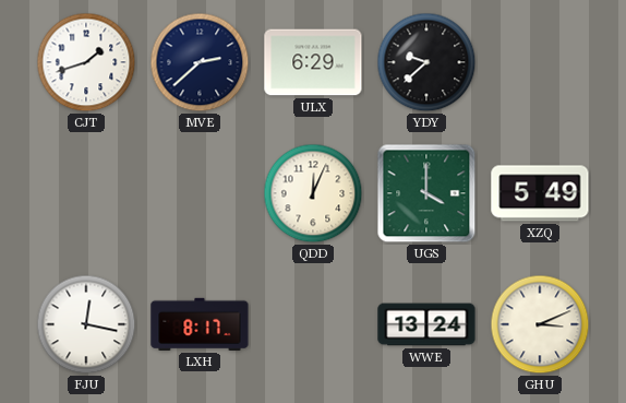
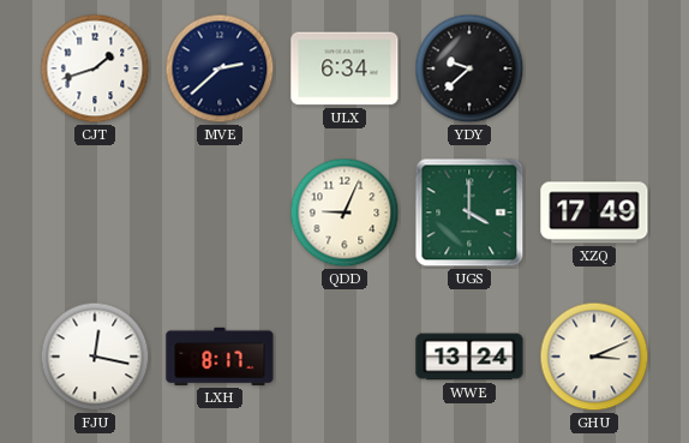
ULX: 6:29 -> 6:34
QDD: 12:04 -> 9:04
XZQ: 5:49 -> 17:49
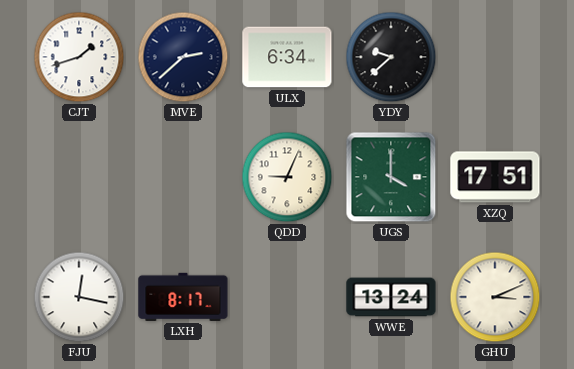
XZQ: 17:49 -> 17:51
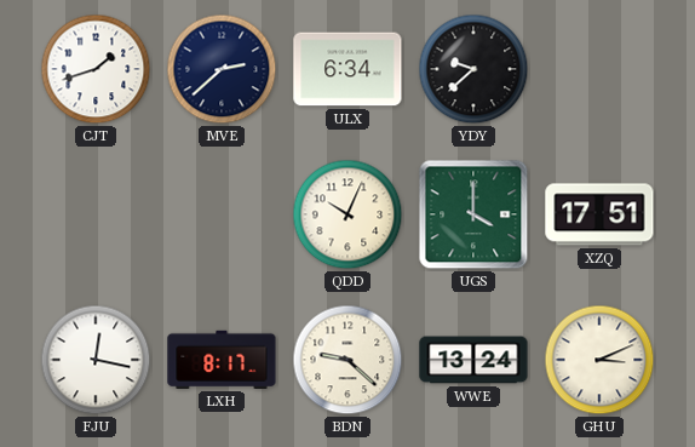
QDD: 9:04 -> 10:04
BDN: none -> 9:22
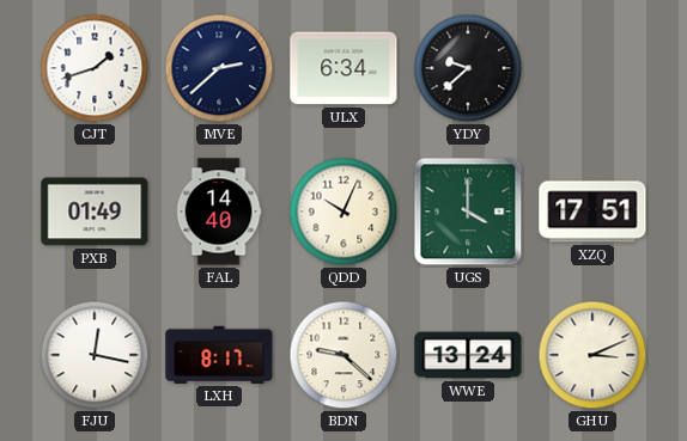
PXB: none -> 01:49
FAL: none -> 14:40
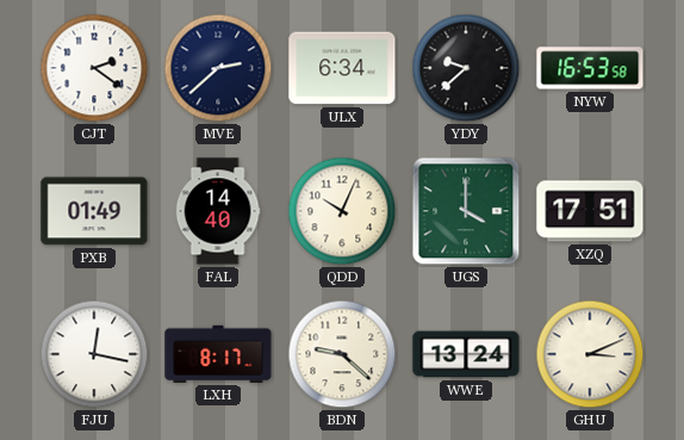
CJT: 1:42 -> 2:21
NYW: none -> 16:53
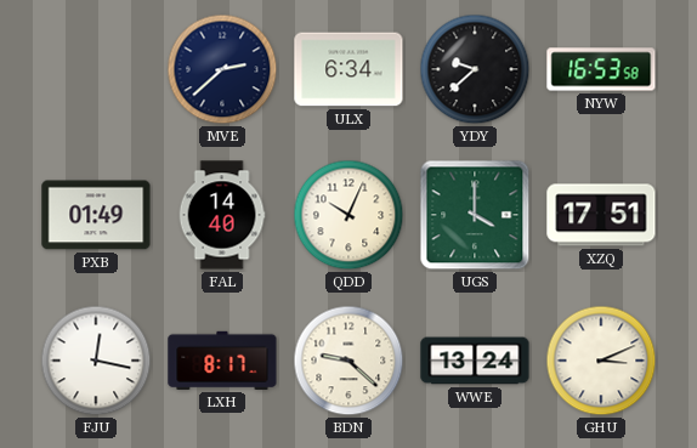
CJT: 2:21 -> none
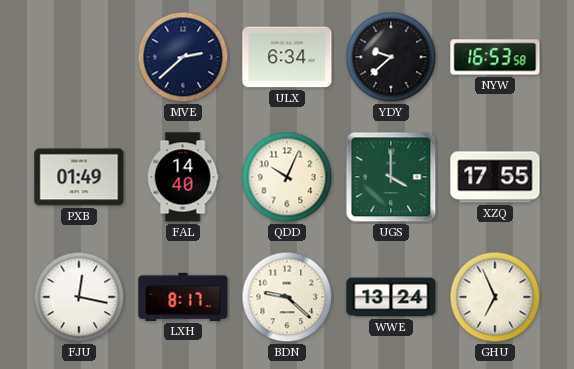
XZQ: 17:51 -> 17:55
GHU: 3:11 -> 6:56
